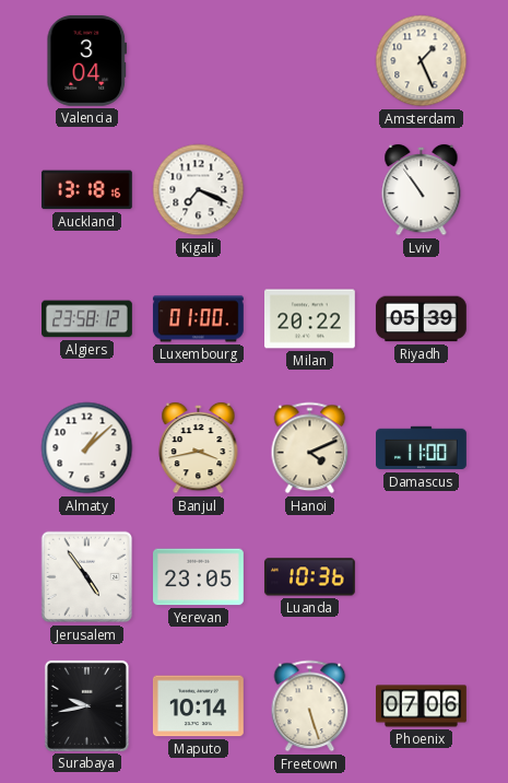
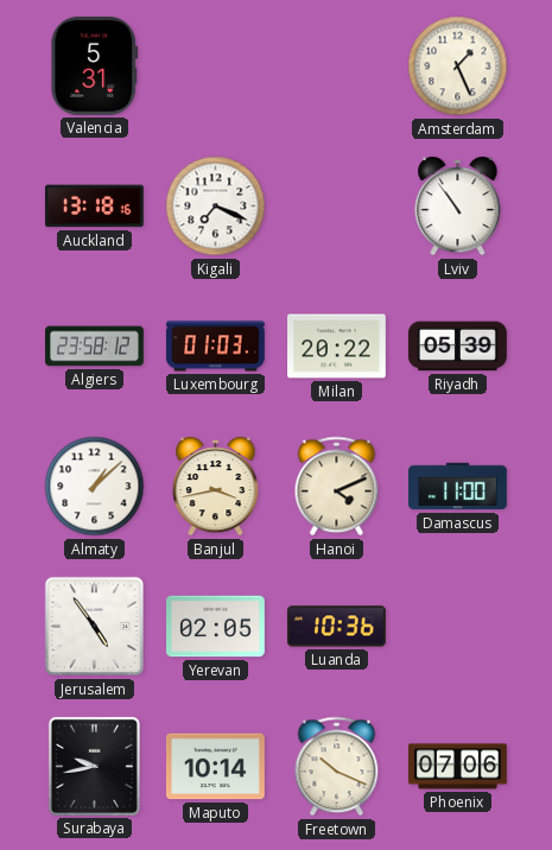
Valencia: 3:04 -> 5:31
Luxembourg: 01:00 -> 01:03
Yerevan: 23:05 -> 02:05
Freetown: 5:27 -> 10:19
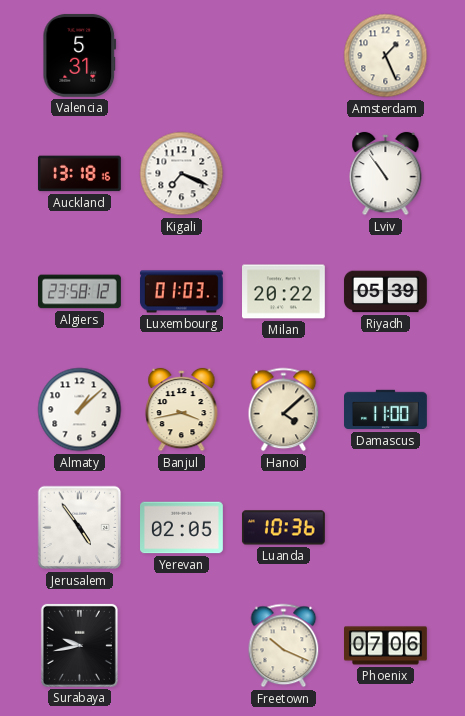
Hanoi: 4:11 -> 4:08
Maputo: 10:14 -> none
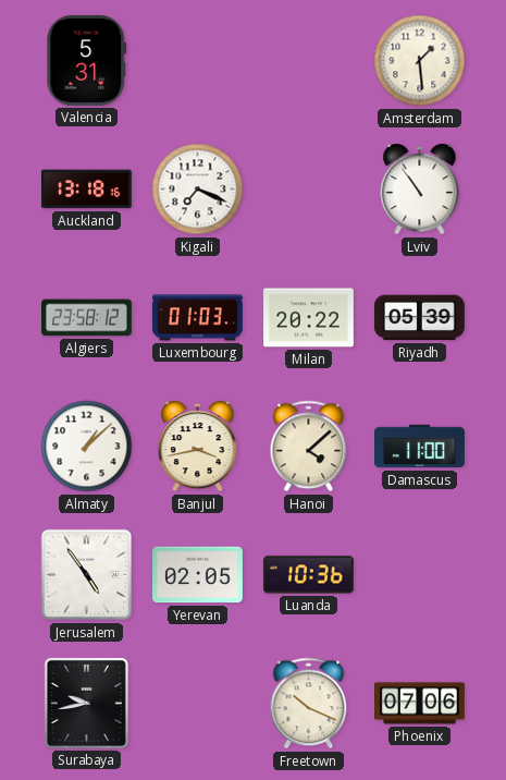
Amsterdam: 1:26 -> 1:29
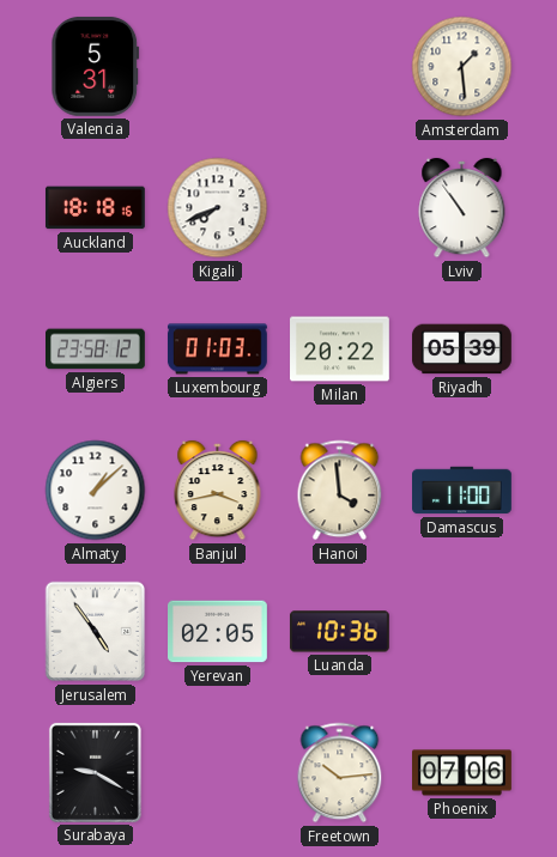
Auckland: 13:18 -> 18:18
Kigali: 7:19 -> 7:41
Hanoi: 4:08 -> 3:59
Surabaya: 9:43 -> 9:20
Freetown: 10:19 -> 10:14
